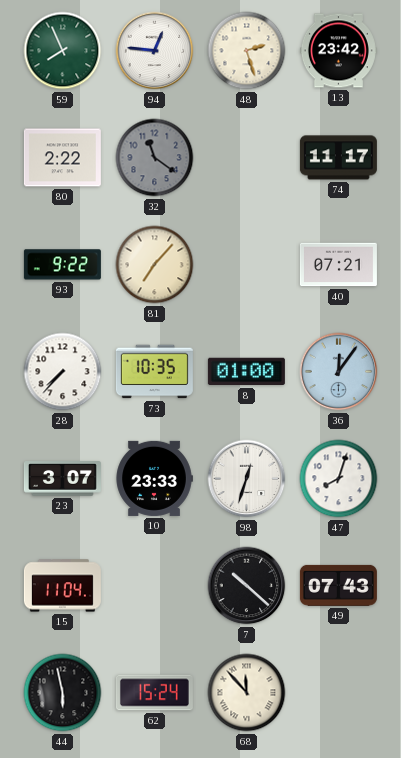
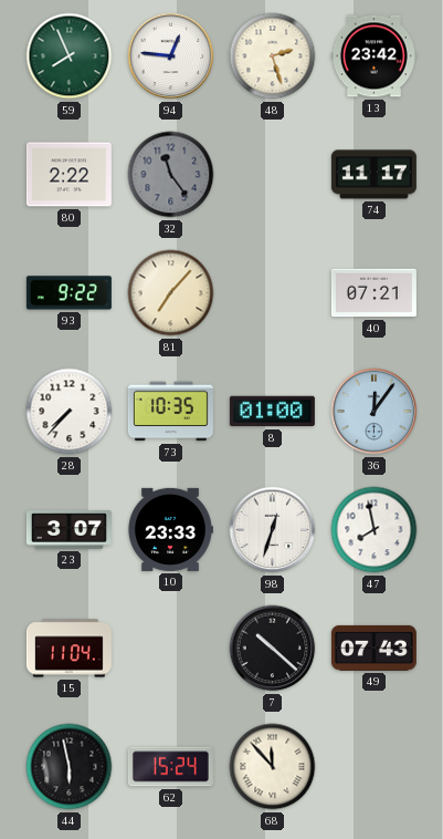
32: 11:21 -> 11:24
47: 8:03 -> 7:58
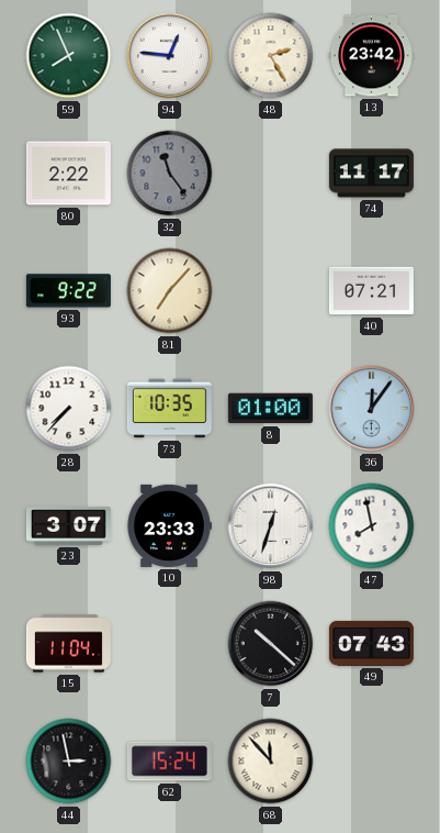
48: 2:27 -> 2:25
44: 5:58 -> 2:58
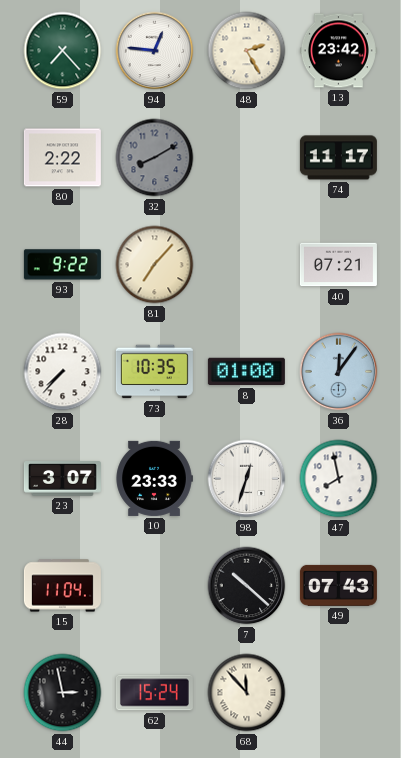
59: 7:56 -> 7:23
32: 11:24 -> 8:10
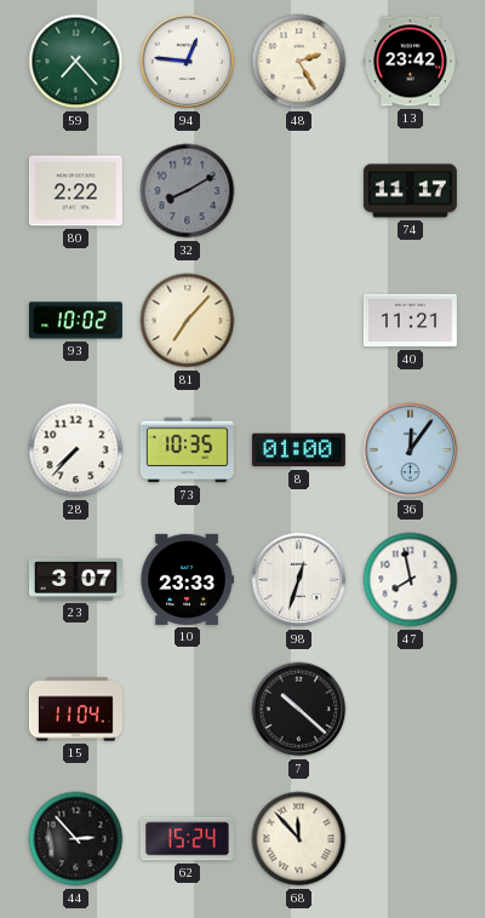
93: 9:22 -> 10:02
40: 07:21 -> 11:21
49: 07:43 -> none
44: 2:58 -> 2:53
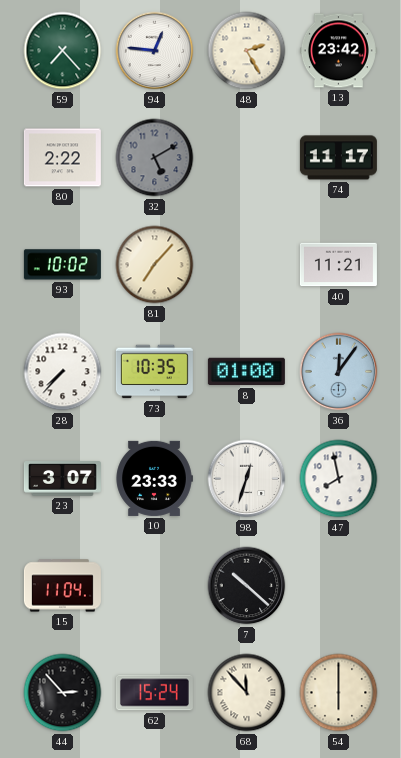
32: 8:10 -> 5:10
54: none -> 6:00
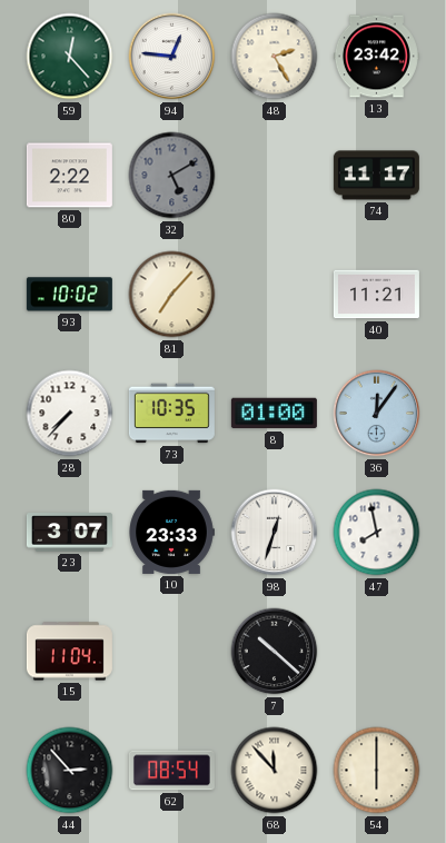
59: 7:23 -> 12:23
62: 15:24 -> 08:54
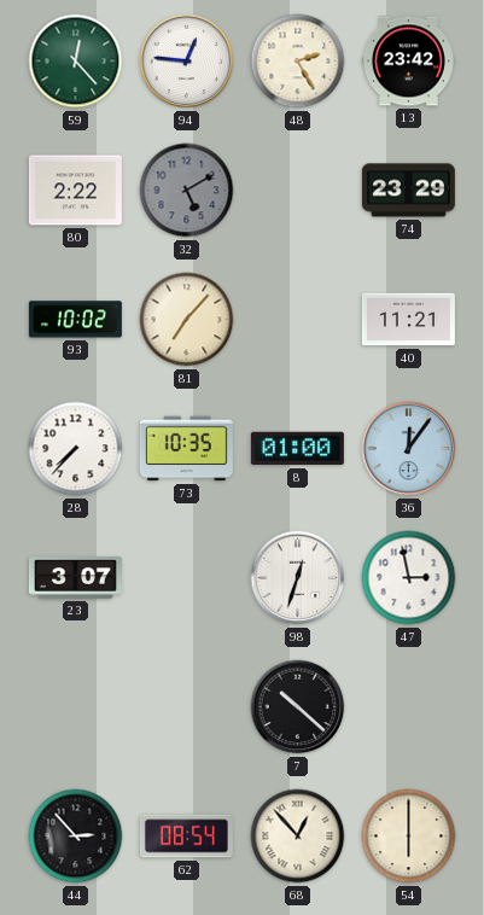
74: 11:17 -> 23:29
10: 23:33 -> none
47: 7:58 -> 2:58
15: 11:04 -> none
68: 11:53 -> 12:53
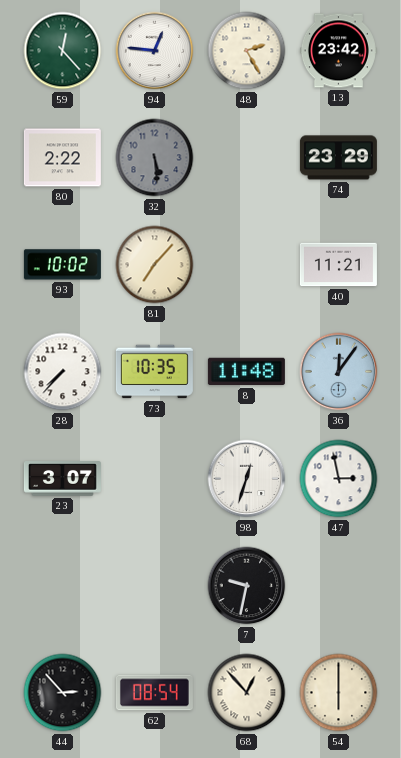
32: 5:10 -> 5:29
8: 01:00 -> 11:48
7: 10:22 -> 9:32
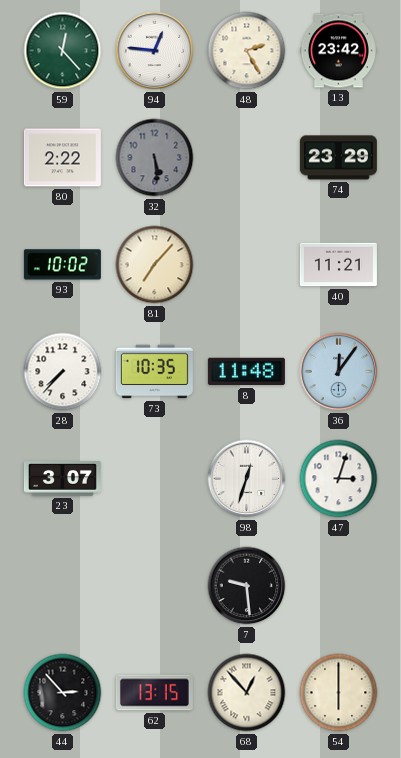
47: 2:58 -> 3:03
7: 9:32 -> 9:29
62: 08:54 -> 13:15
